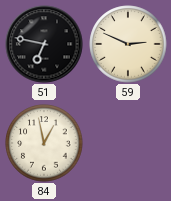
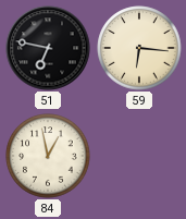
59: 2:49 -> 6:16
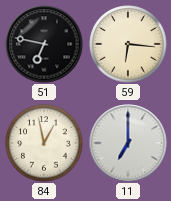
11: none -> 7:00
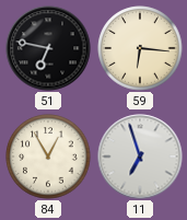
84: 12:58 -> 12:55
11: 7:00 -> 6:57
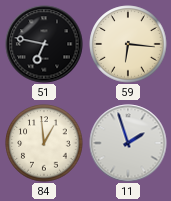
84: 12:55 -> 12:59
11: 6:57 -> 1:57
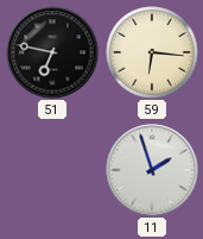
84: 12:59 -> none
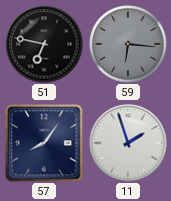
59 dial: cream -> grey
57: none -> 8:06
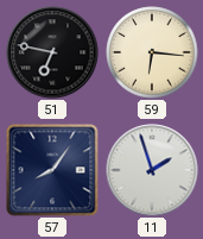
59 dial: grey -> cream
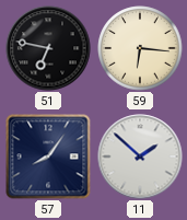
11: 1:57 -> 1:52
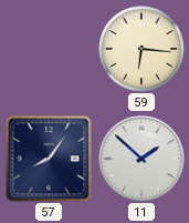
51: 6:47 -> none
